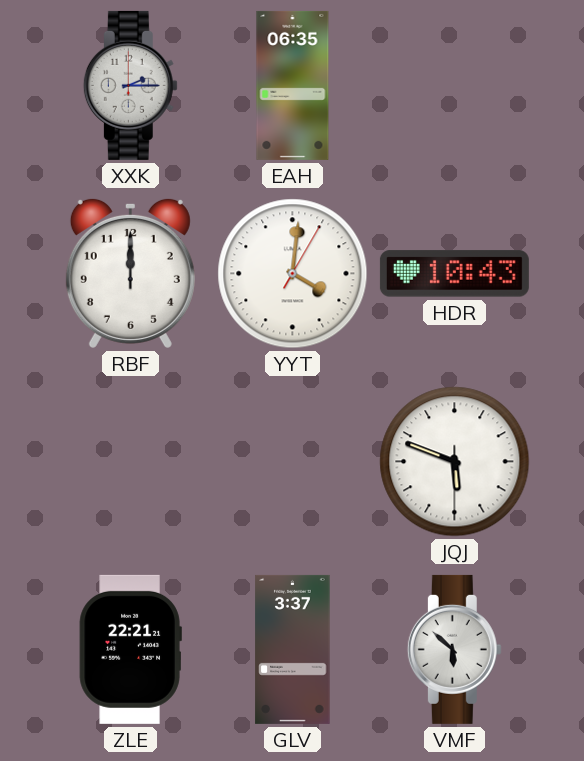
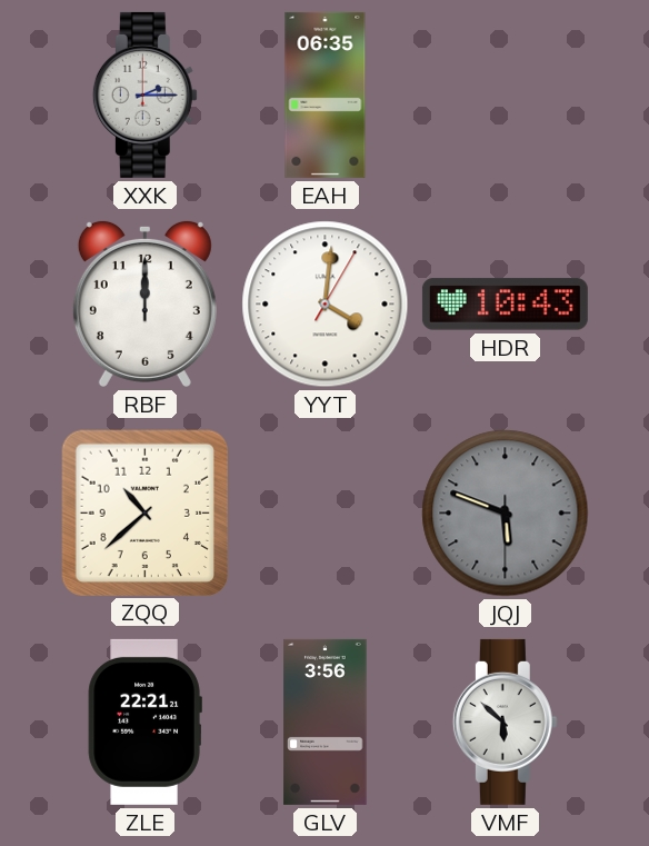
ZQQ: none -> 10:38
JQJ dial: white -> grey
GLV: 3:37 -> 3:56
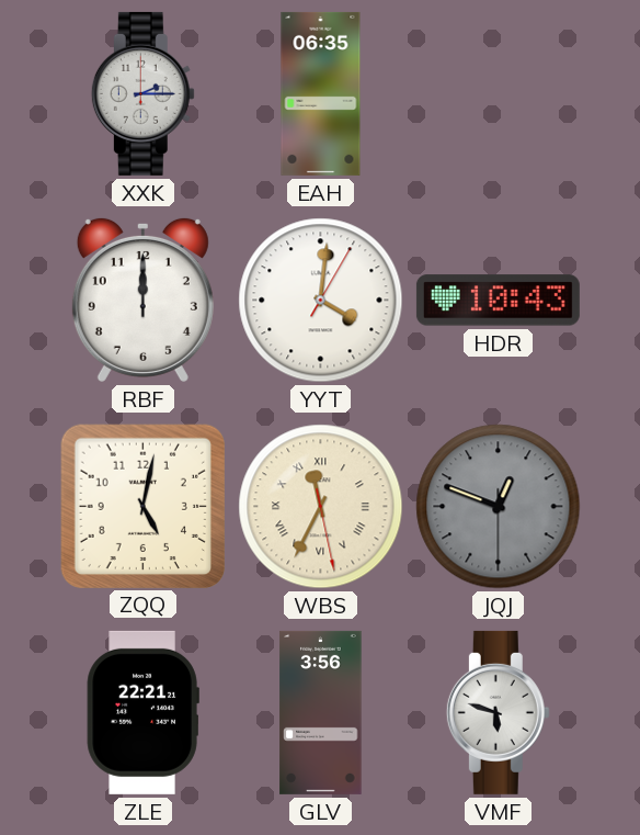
ZQQ: 10:38 -> 5:02
WBS: none -> 11:34
JQJ: 5:48 -> 12:48
VMF: 5:52 -> 5:48
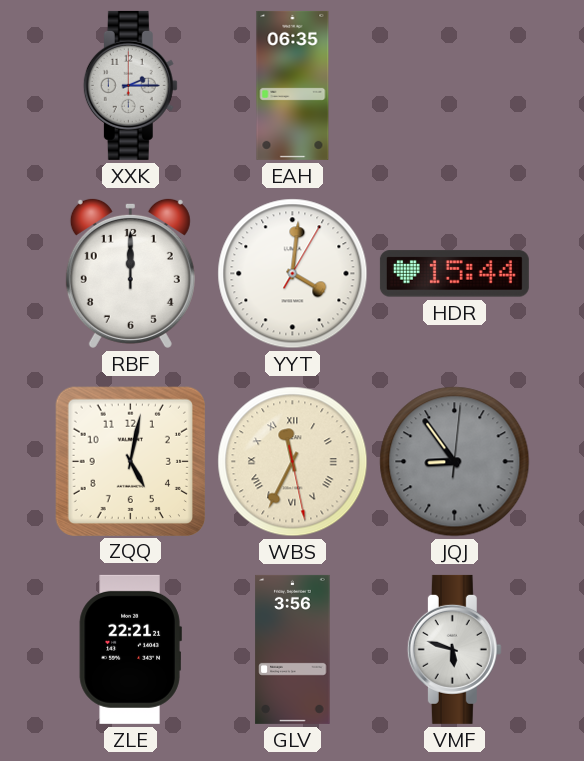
HDR: 10:43 -> 15:44
JQJ: 12:48 -> 8:54
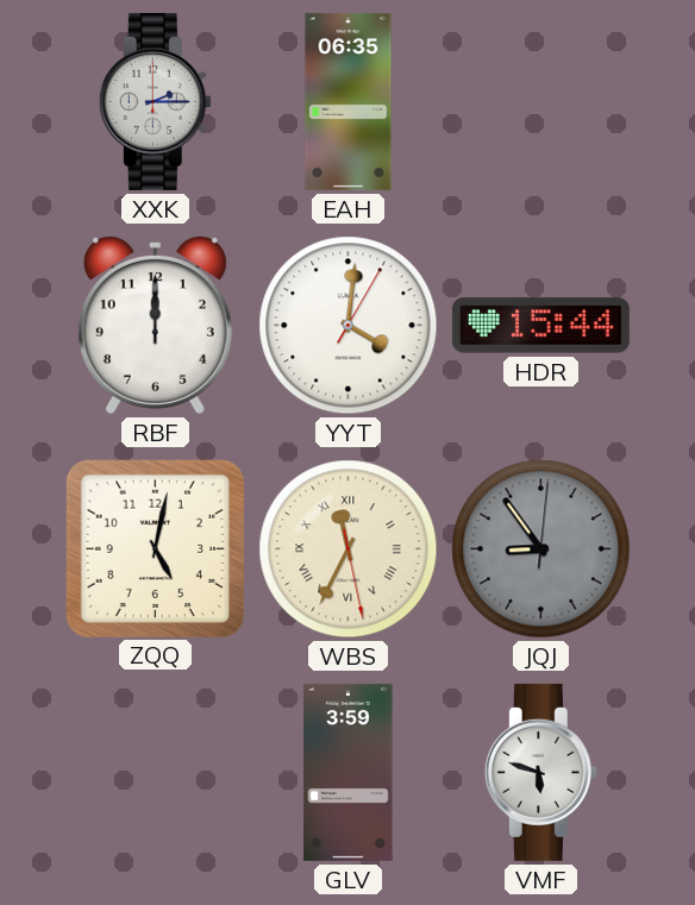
ZLE: 22:21 -> none
GLV: 3:56 -> 3:59
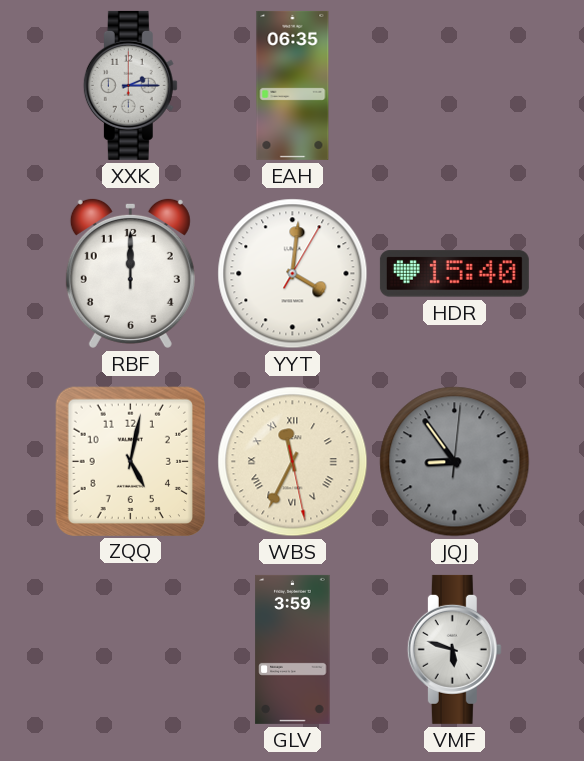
HDR: 15:44 -> 15:40
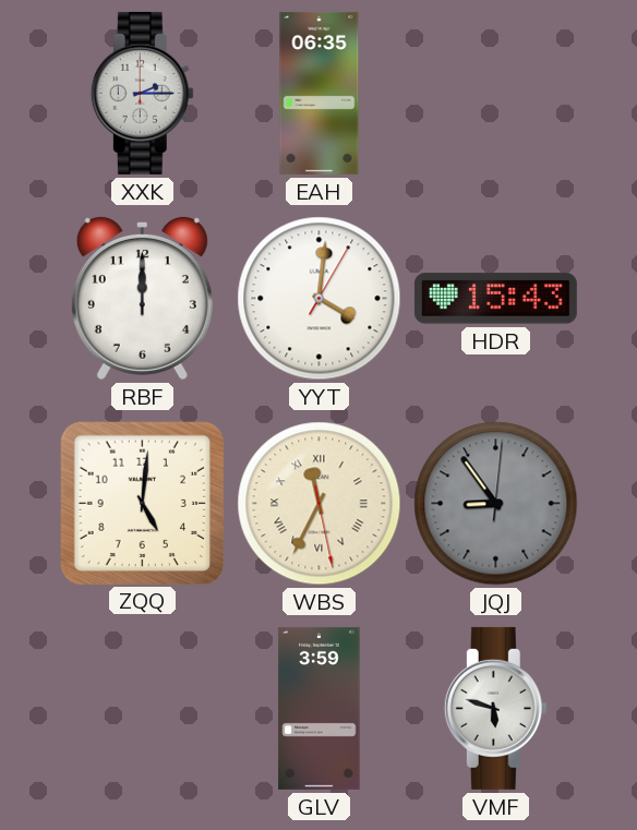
HDR: 15:40 -> 15:43
ZQQ: 5:02 -> 5:01
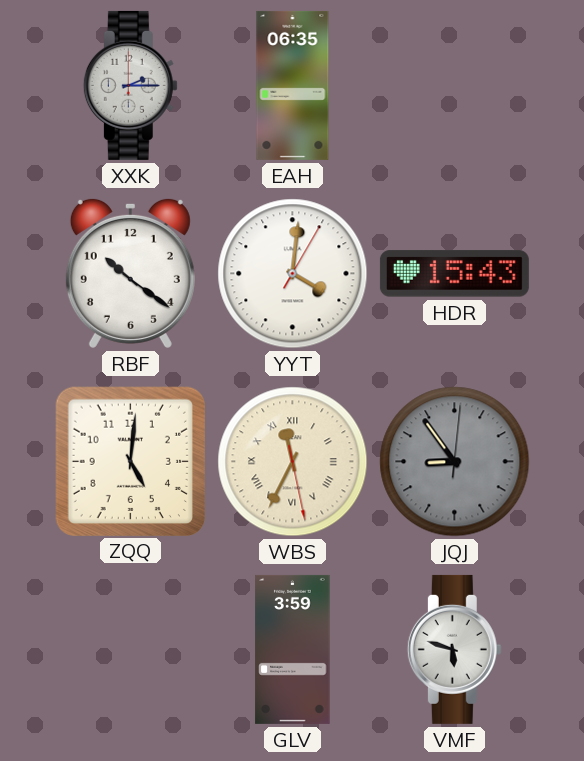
RBF: 12:00 -> 10:21
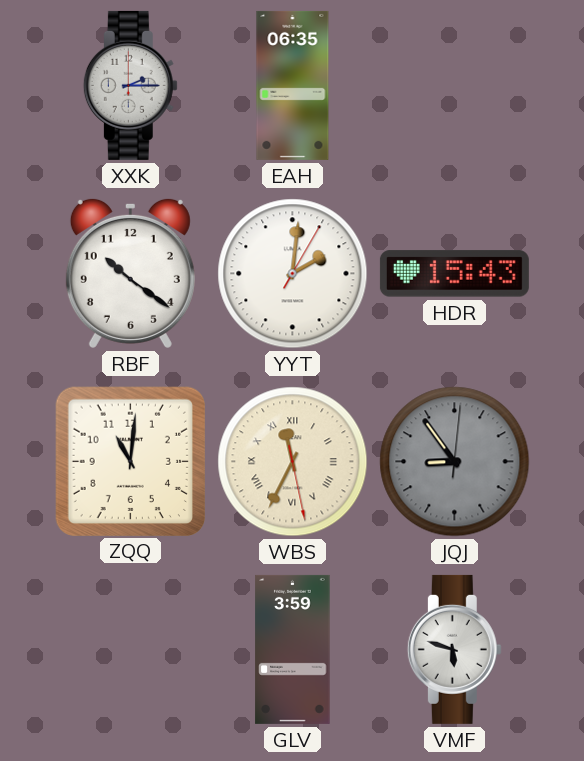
YYT: 4:01 -> 2:01
ZQQ: 5:01 -> 11:01
